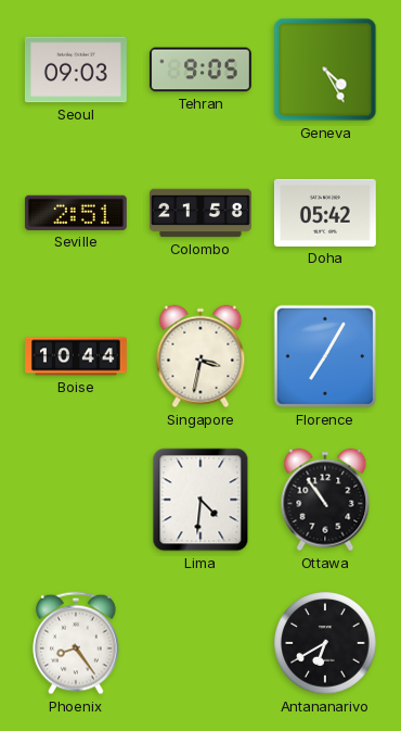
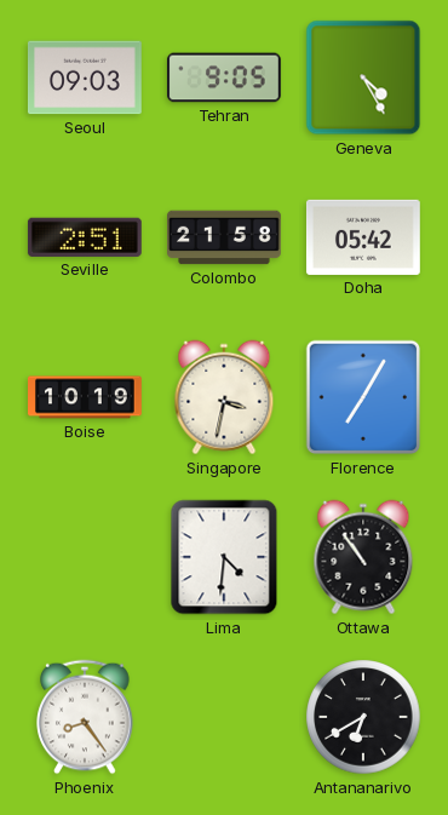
Boise: 10:44 -> 10:19
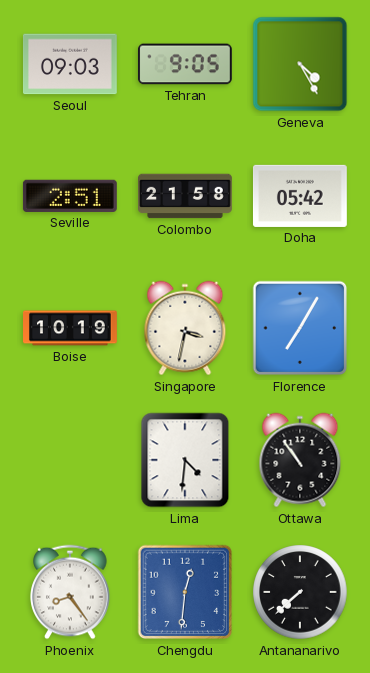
Chengdu: none -> 12:31
Antananarivo: 6:40 -> 7:38
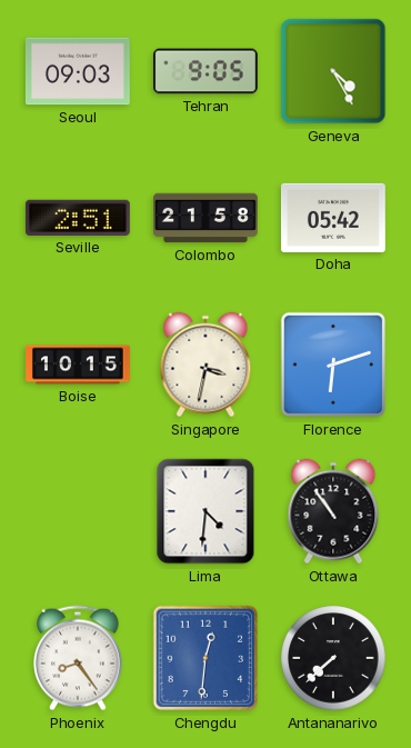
Boise: 10:19 -> 10:15
Florence: 7:05 -> 6:12
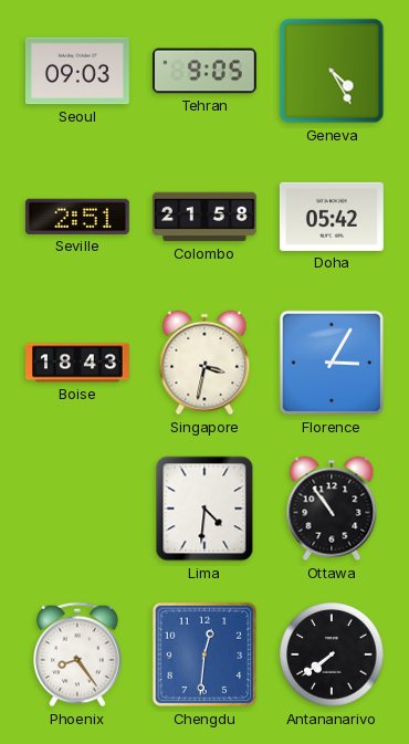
Boise: 10:15 -> 18:43
Florence: 6:12 -> 3:05
Antananarivo: 7:38 -> 7:39
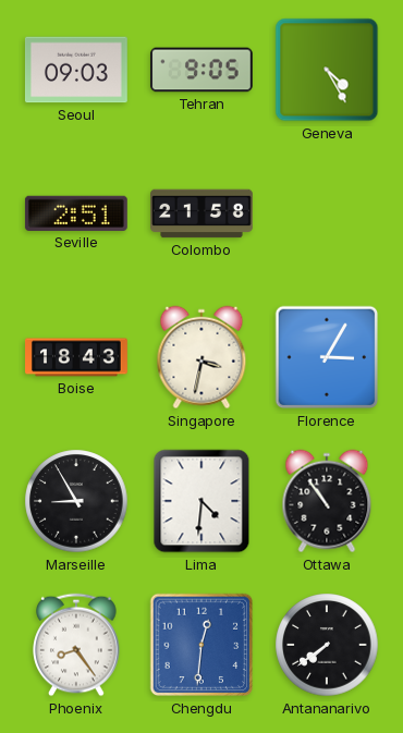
Doha: 05:42 -> none
Marseille: none -> 8:55
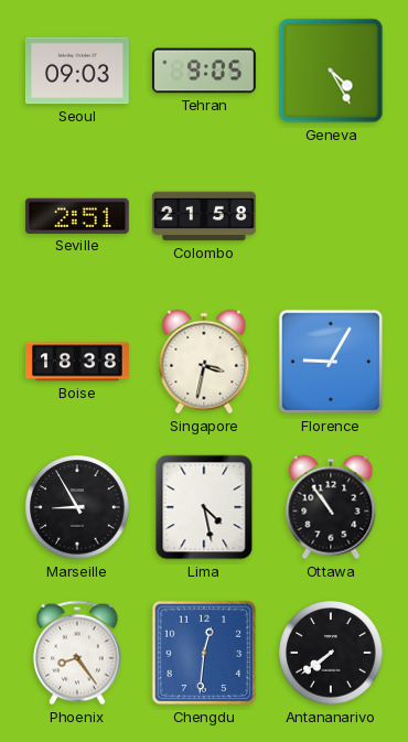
Boise: 18:43 -> 18:38
Florence: 3:05 -> 9:05
Lima: 4:31 -> 4:28
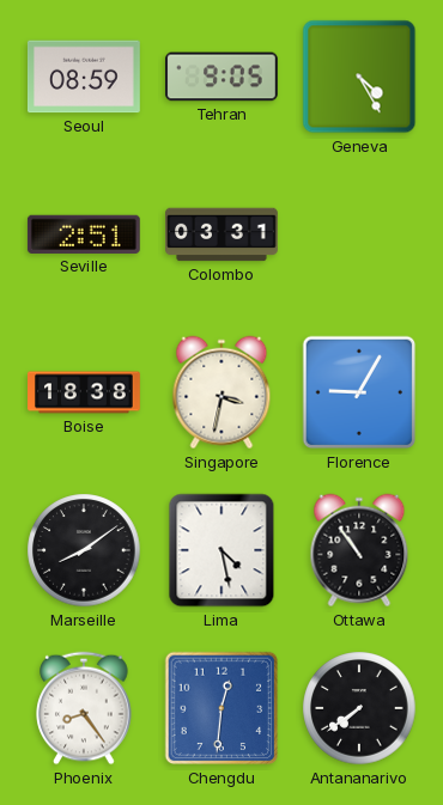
Seoul: 09:03 -> 08:59
Colombo: 21:58 -> 03:31
Marseille: 8:55 -> 8:09
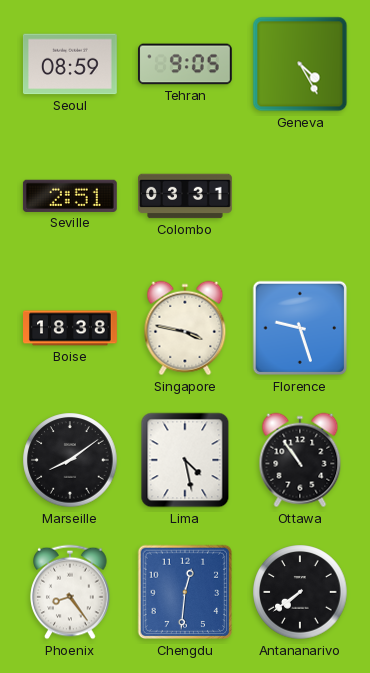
Singapore: 3:32 -> 3:47
Florence: 9:05 -> 9:27
